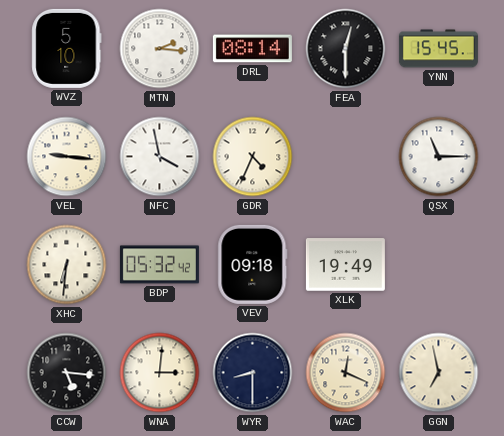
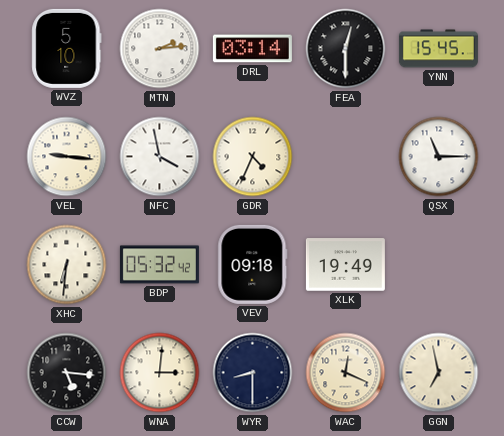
MTN: 2:16 -> 2:14
DRL: 08:14 -> 03:14
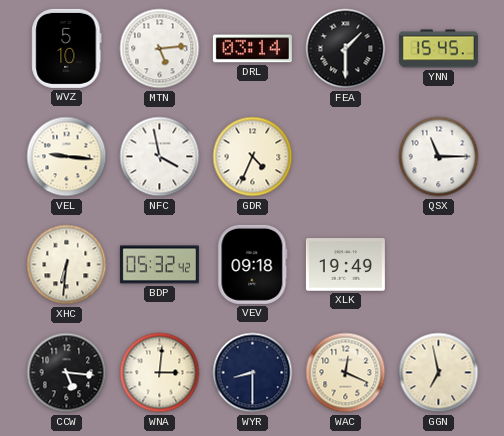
MTN: 2:14 -> 5:14
FEA: 12:30 -> 1:30
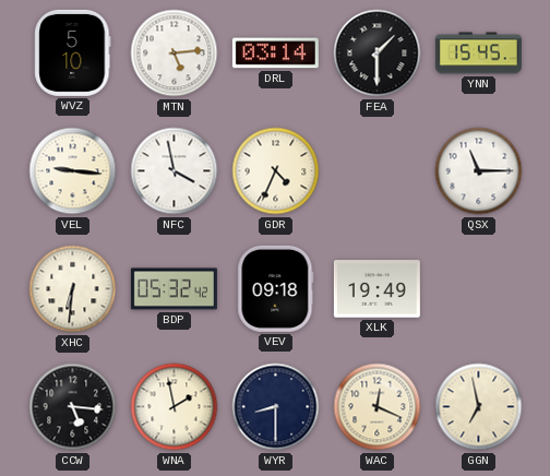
WNA: 3:01 -> 1:58
